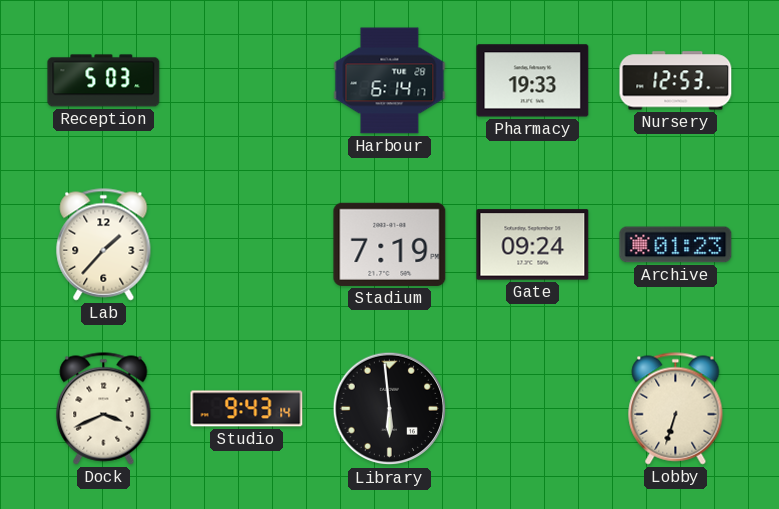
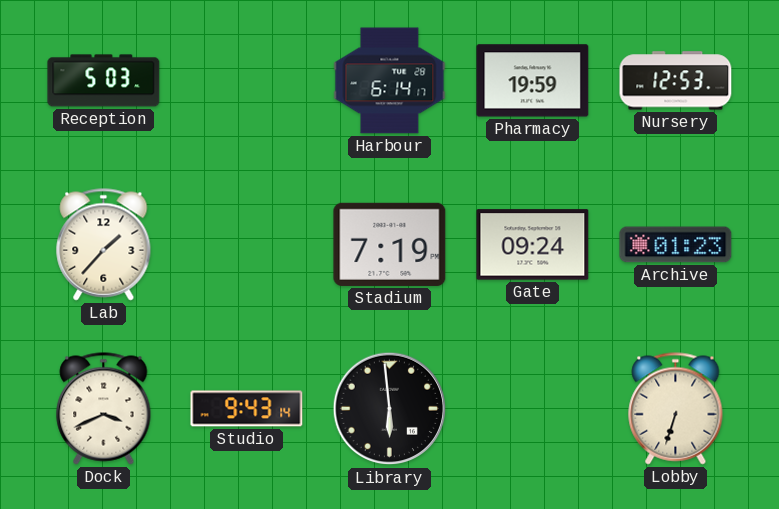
Pharmacy: 19:33 -> 19:59
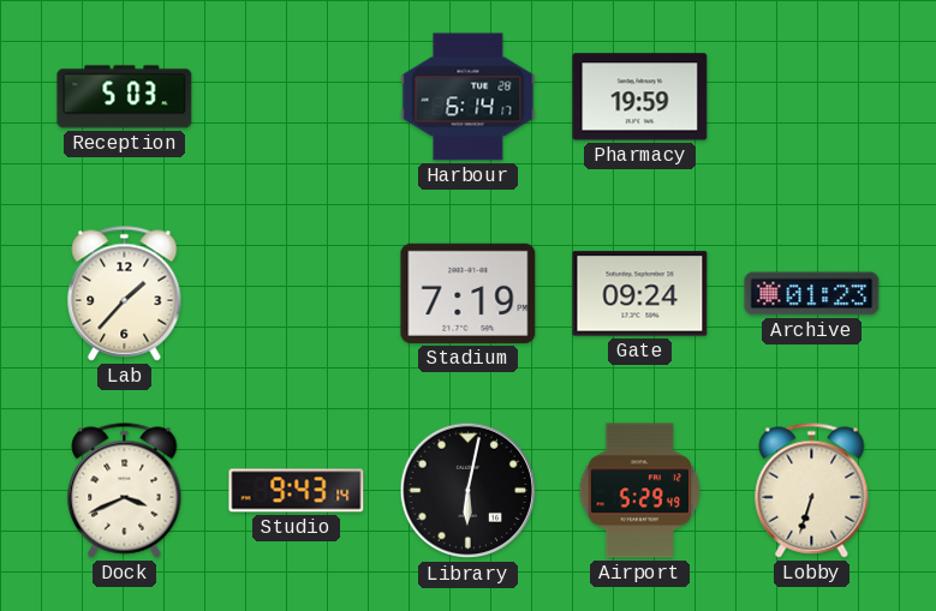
Nursery: 12:53 -> none
Library: 5:59 -> 6:02
Airport: none -> 5:29
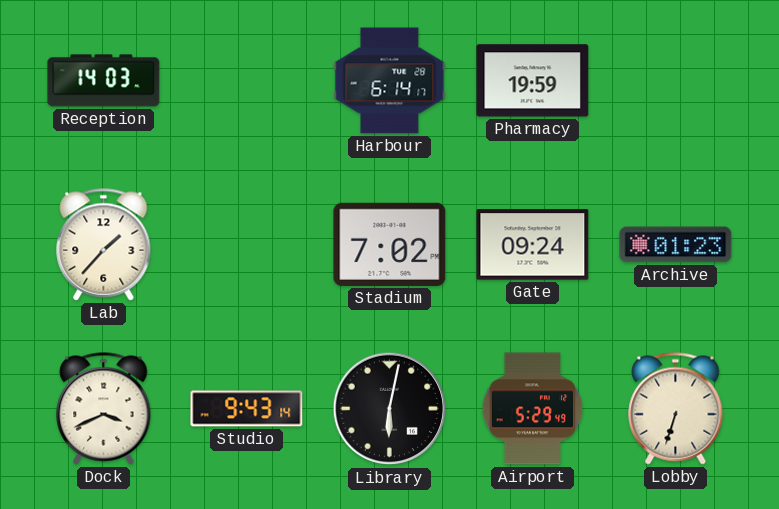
Reception: 5:03 -> 14:03
Stadium: 7:19 -> 7:02
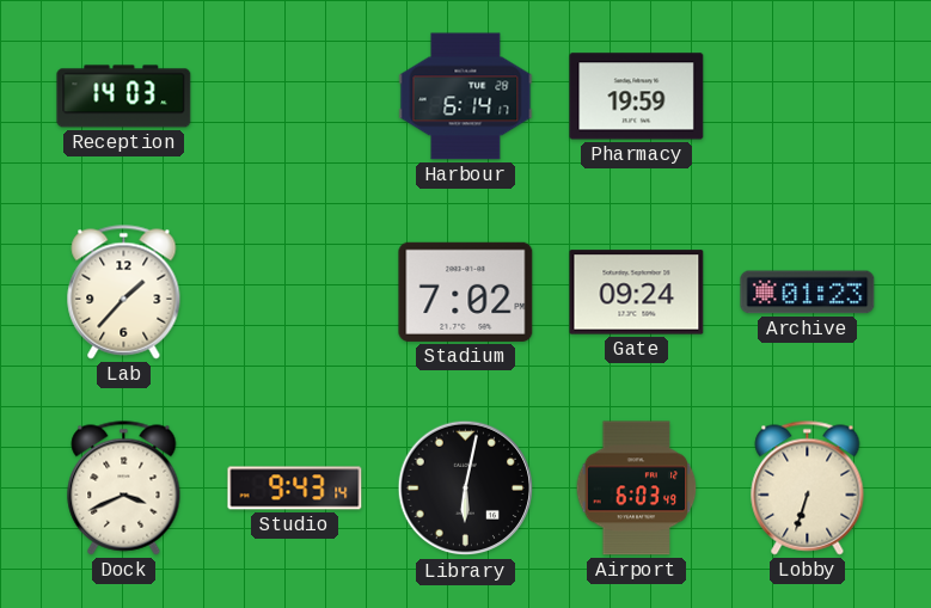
Airport: 5:29 -> 6:03
